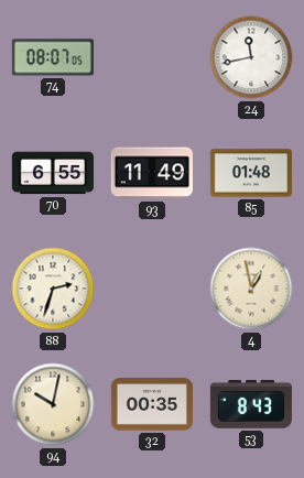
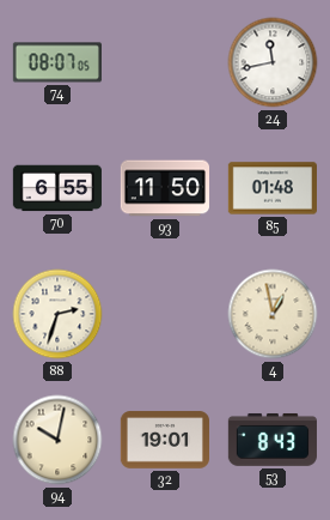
93: 11:49 -> 11:50
32: 00:35 -> 19:01
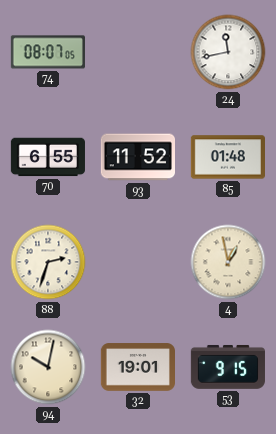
93: 11:50 -> 11:52
53: 8:43 -> 9:15
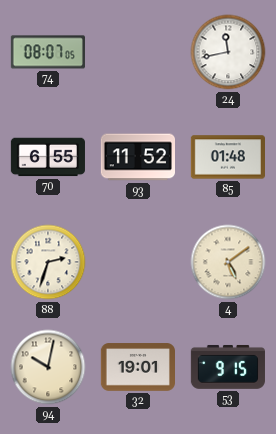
4: 12:58 -> 5:09
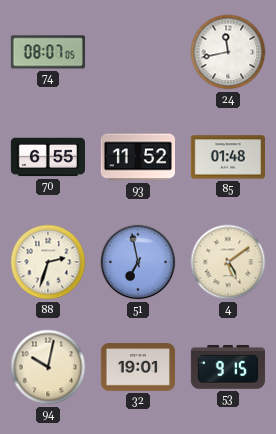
51: none -> 6:58
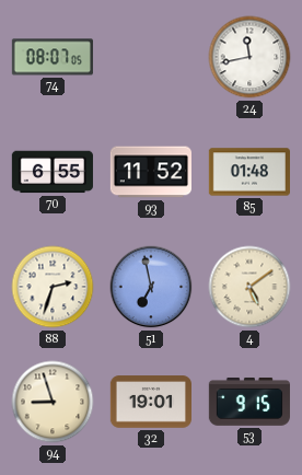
94: 10:02 -> 8:57
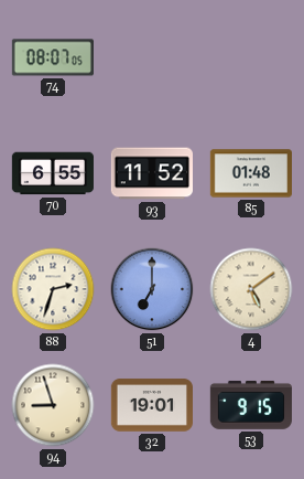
24: 11:43 -> none
51: 6:58 -> 7:00
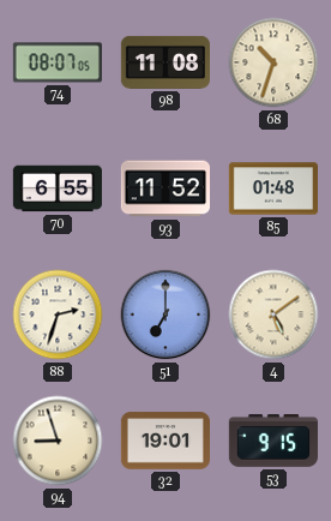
98: none -> 11:08
68: none -> 10:33
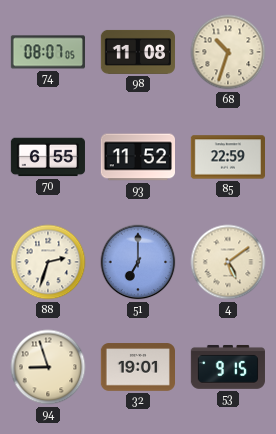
85: 01:48 -> 22:59
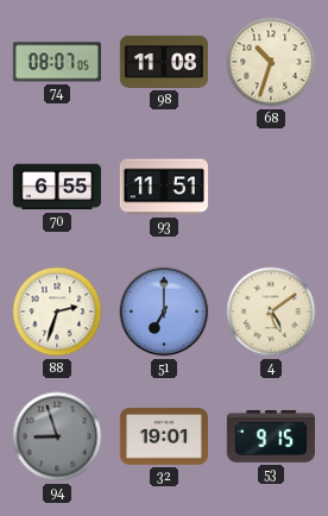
93: 11:52 -> 11:51
85: 22:59 -> none
94 dial: cream -> grey
